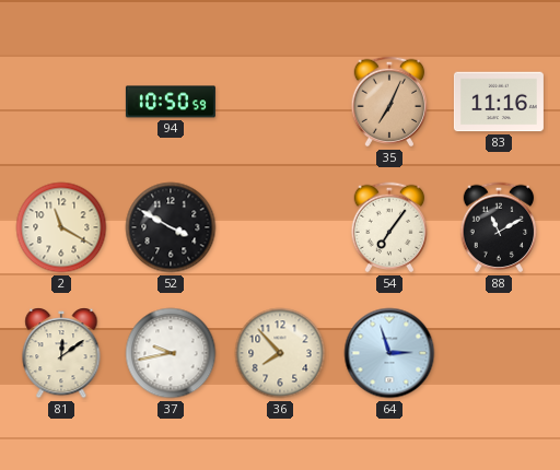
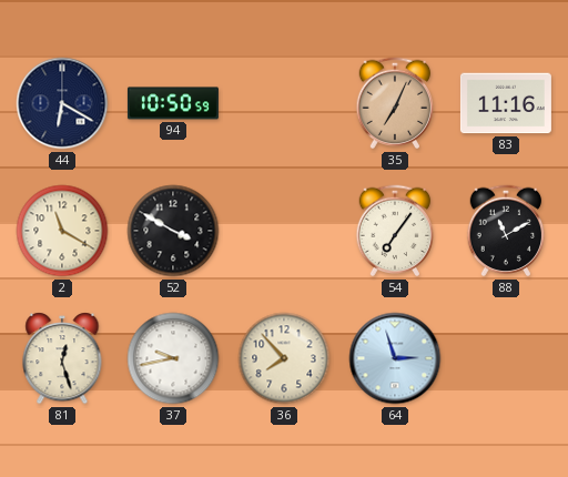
44: none -> 6:20
81: 12:09 -> 12:27
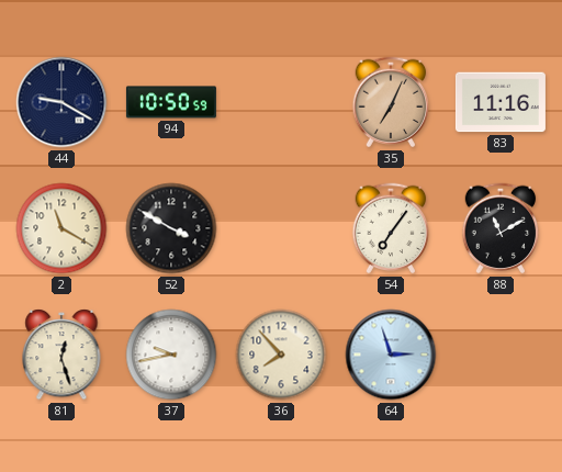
44: 6:20 -> 9:20
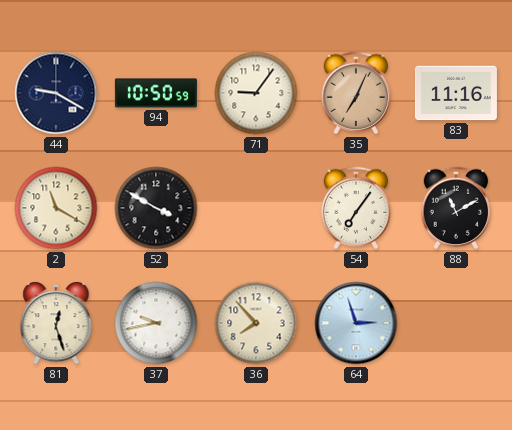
71: none -> 9:06
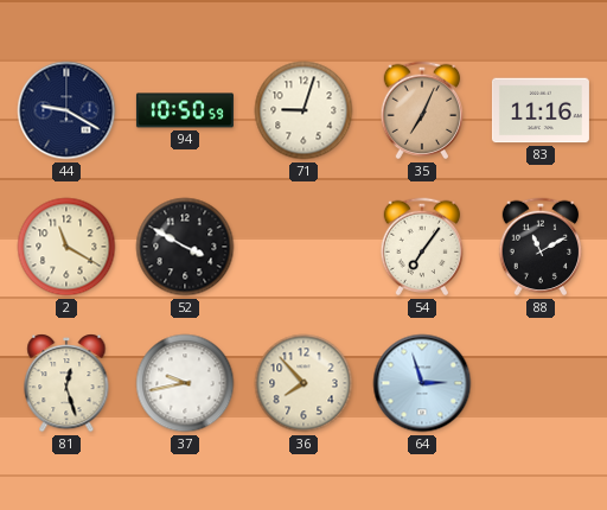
71: 9:06 -> 9:03
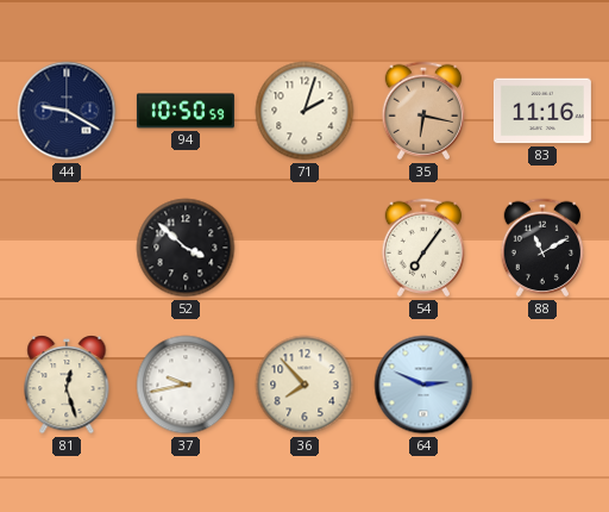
71: 9:03 -> 2:03
35: 7:04 -> 6:17
2: 11:20 -> none
52: 3:50 -> 3:52
64: 2:57 -> 2:49
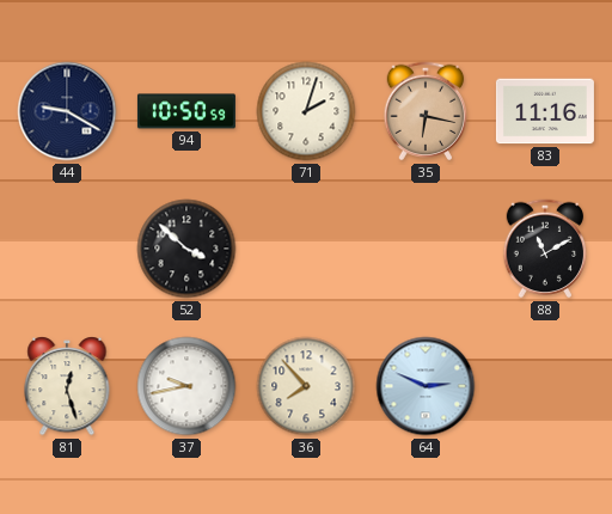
54: 7:06 -> none
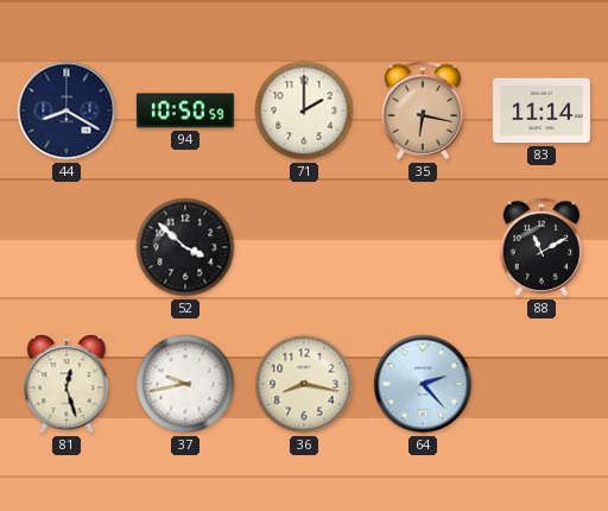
44: 9:20 -> 8:20
71: 2:03 -> 2:00
83: 11:16 -> 11:14
36: 7:53 -> 8:17
64: 2:49 -> 2:23
